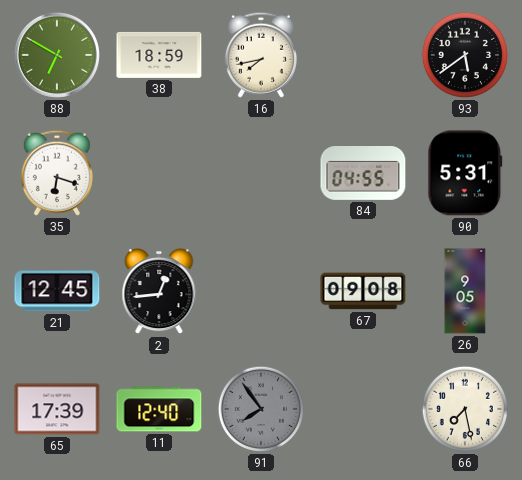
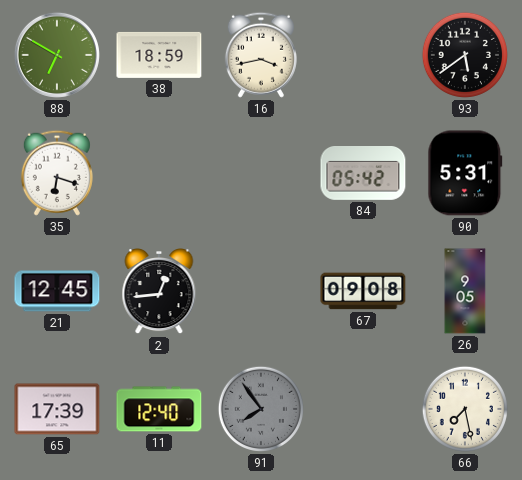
16: 7:43 -> 3:43
84: 04:55 -> 05:42
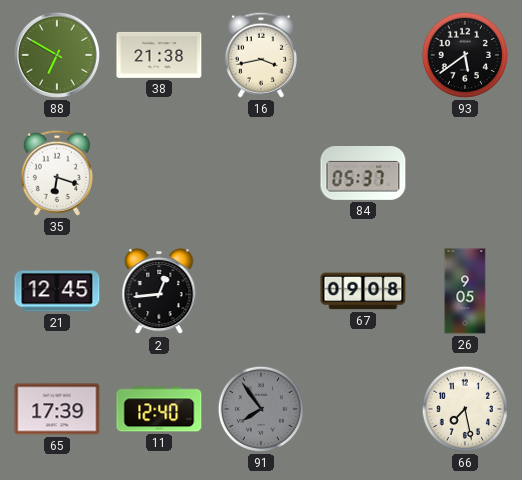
38: 18:59 -> 21:38
84: 05:42 -> 05:37
90: 5:31 -> none
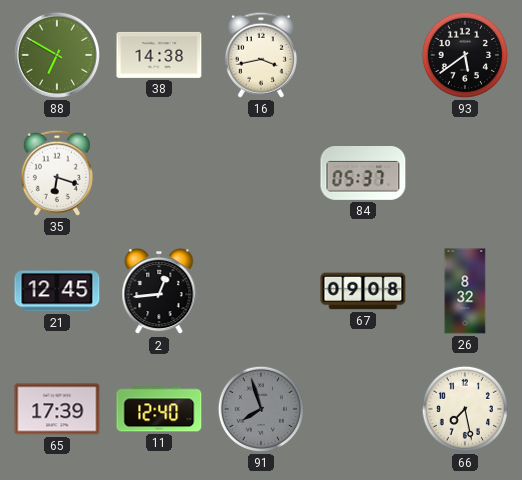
38: 21:38 -> 14:38
26: 9:05 -> 8:32
91: 7:54 -> 7:57
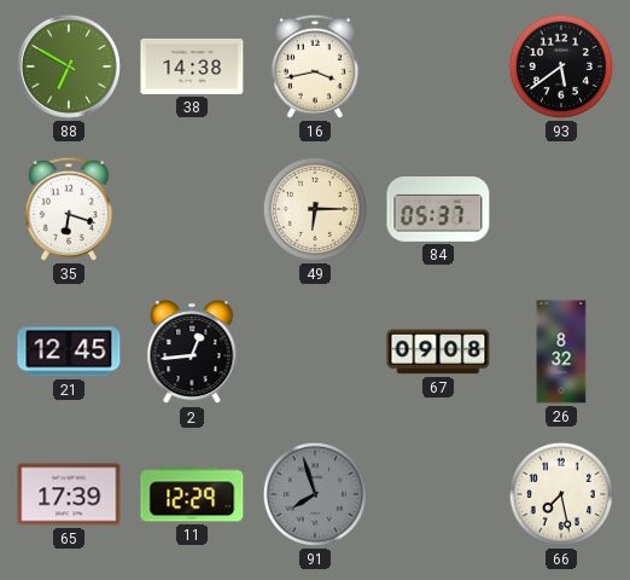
49: none -> 6:15
11: 12:40 -> 12:29
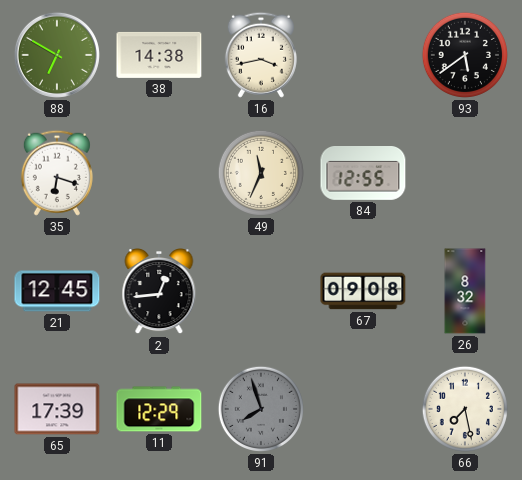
49: 6:15 -> 11:34
84: 05:37 -> 12:55
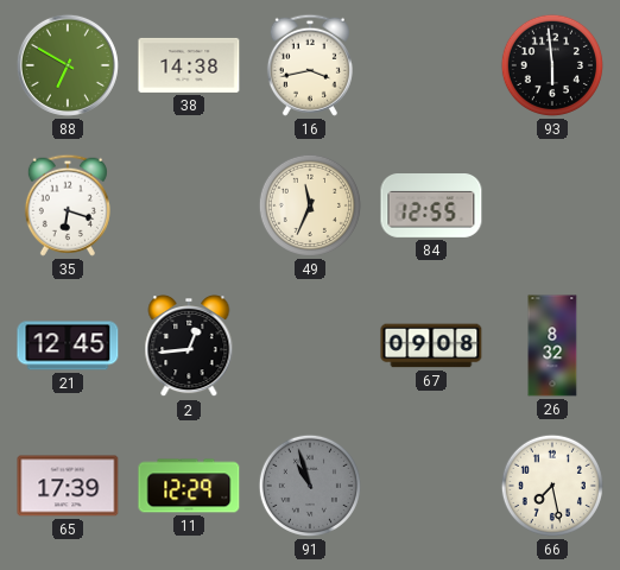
93: 5:39 -> 5:59
91: 7:57 -> 10:57
